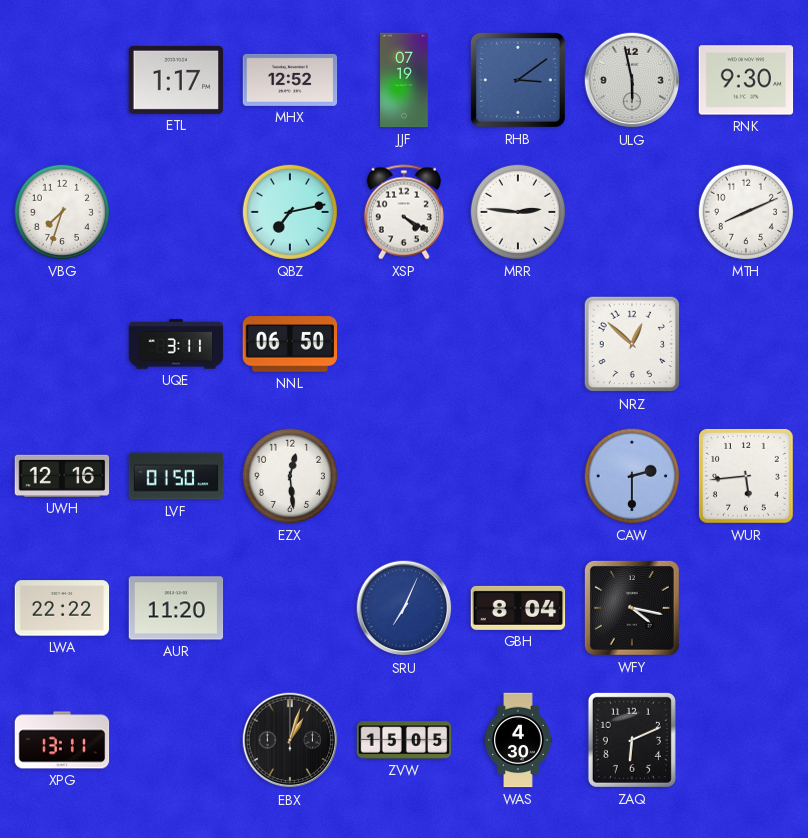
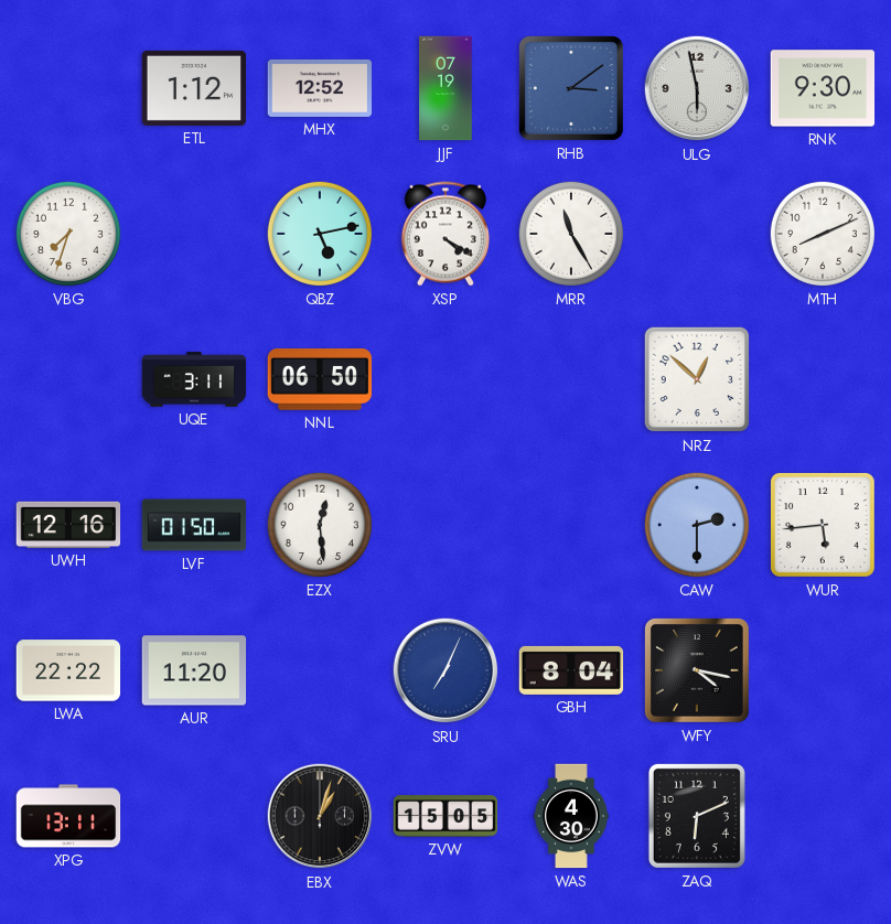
ETL: 1:17 -> 1:12
QBZ: 7:13 -> 5:13
MRR: 2:46 -> 11:25
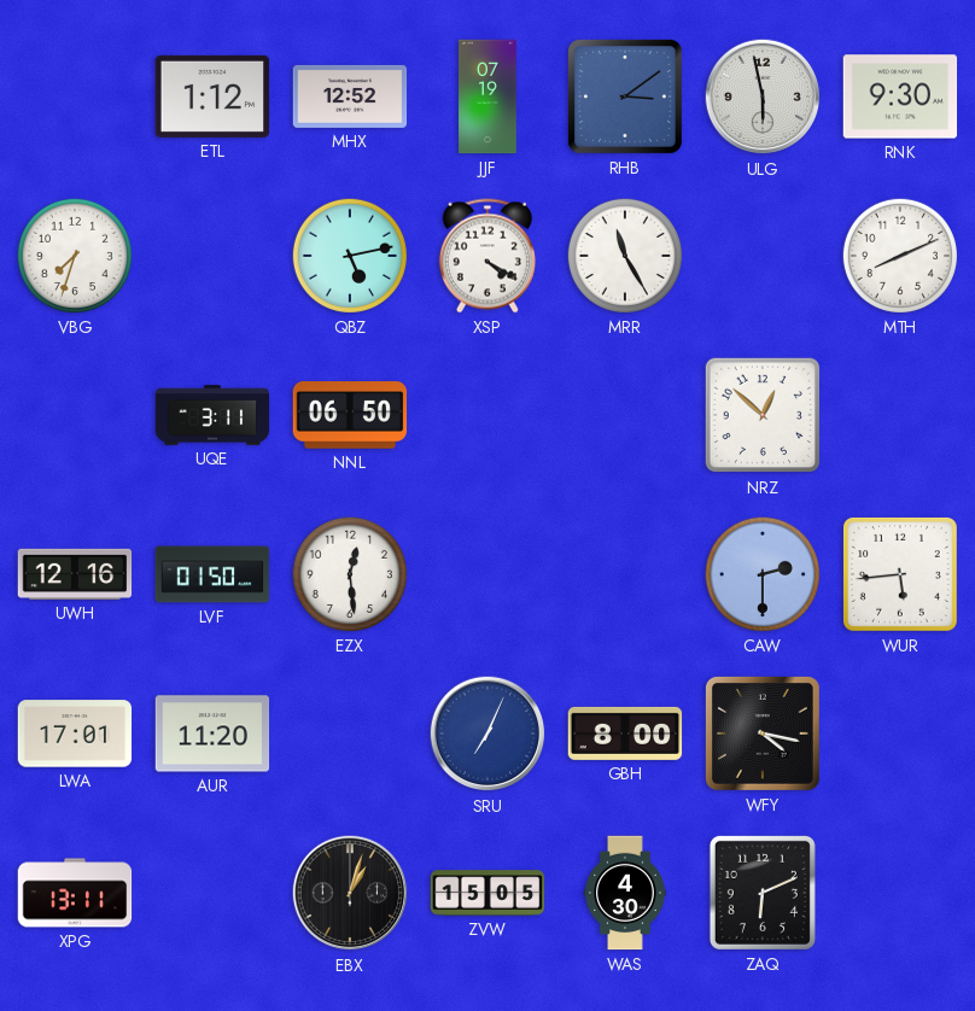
LWA: 22:22 -> 17:01
GBH: 8:04 -> 8:00
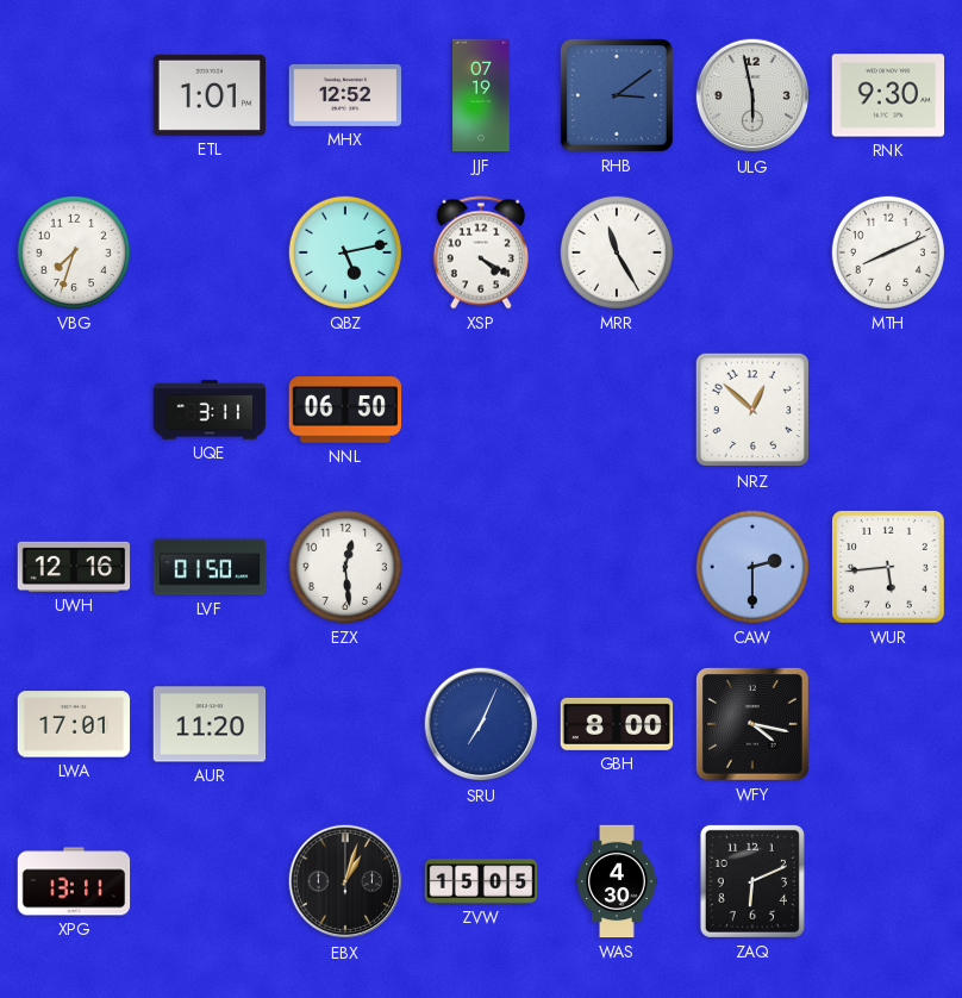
ETL: 1:12 -> 1:01
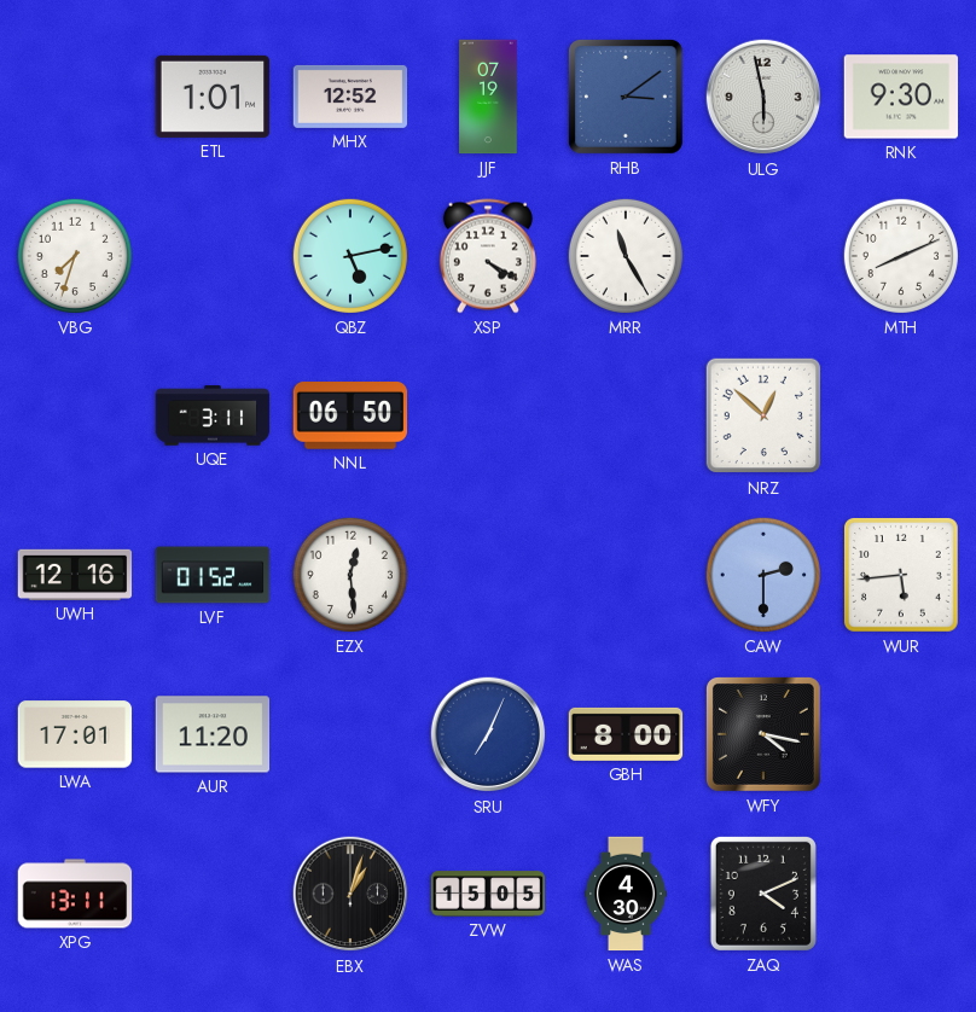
LVF: 01:50 -> 01:52
ZAQ: 6:11 -> 4:11
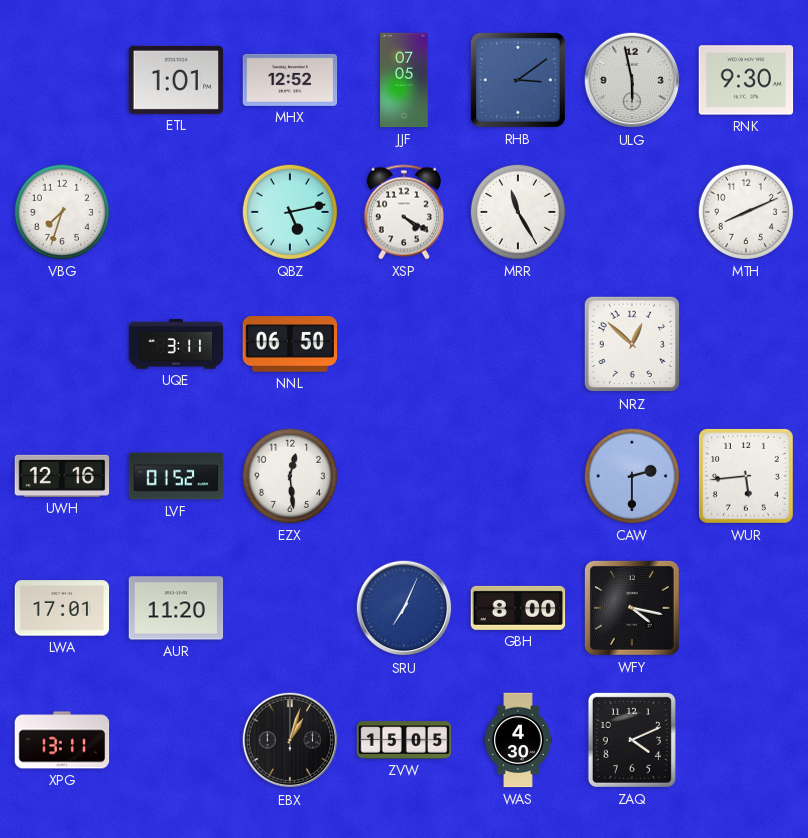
JJF: 07:19 -> 07:05
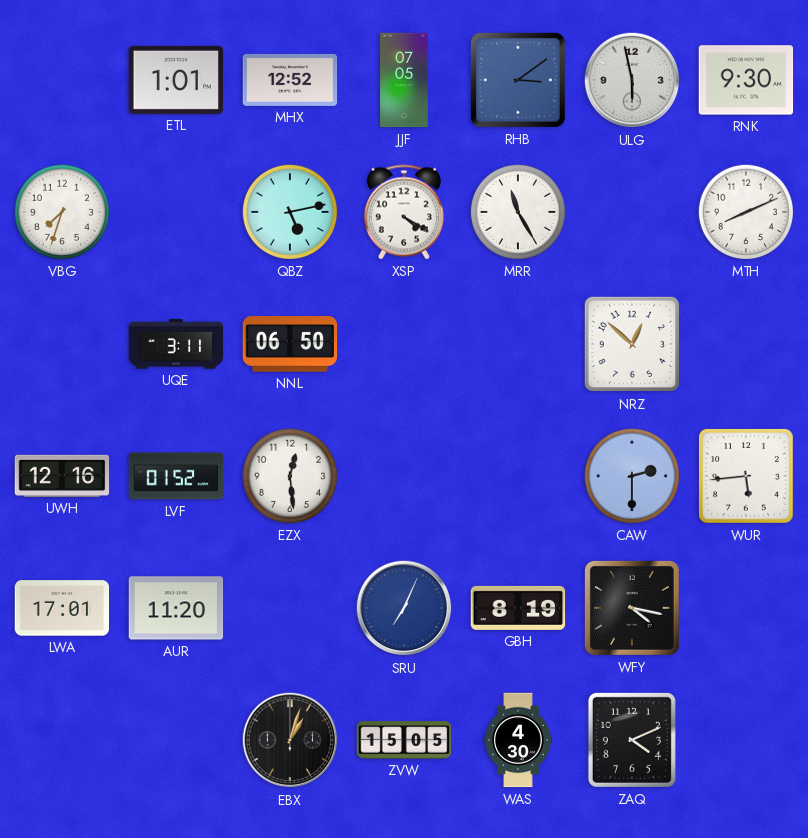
GBH: 8:00 -> 8:19
XPG: 13:11 -> none
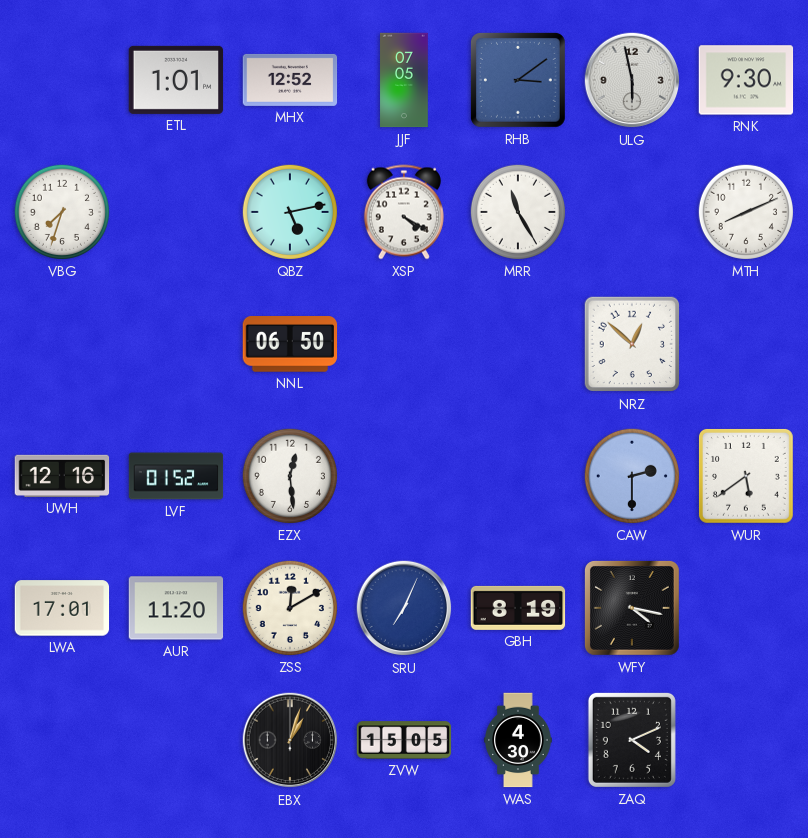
UQE: 3:11 -> none
WUR: 5:44 -> 5:39
ZSS: none -> 12:10
